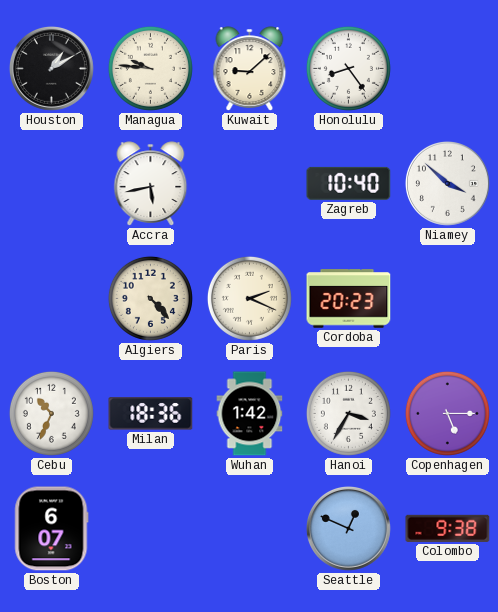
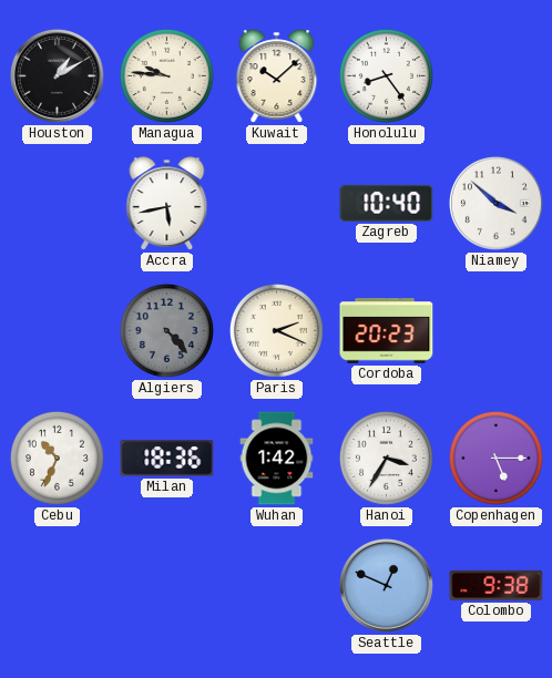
Kuwait: 9:08 -> 10:08
Algiers dial: cream -> grey
Boston: 6:07 -> none
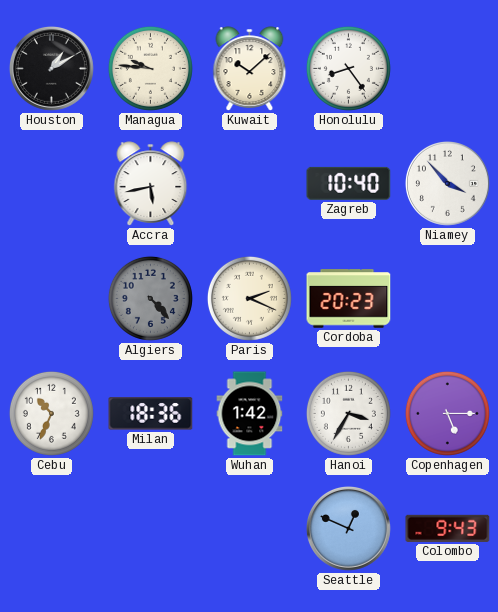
Niamey: 3:52 -> 3:53
Colombo: 9:38 -> 9:43
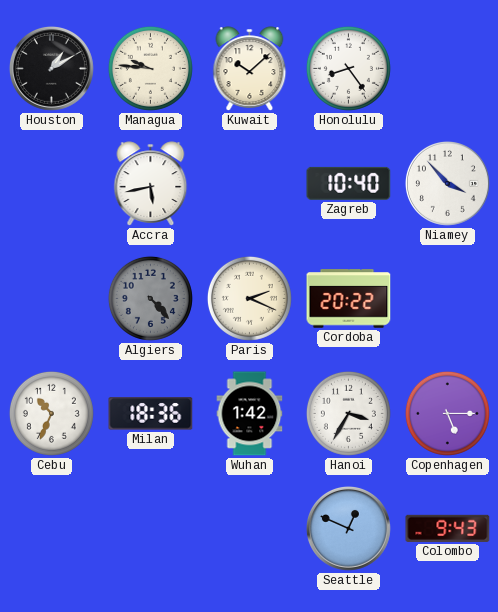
Cordoba: 20:23 -> 20:22
